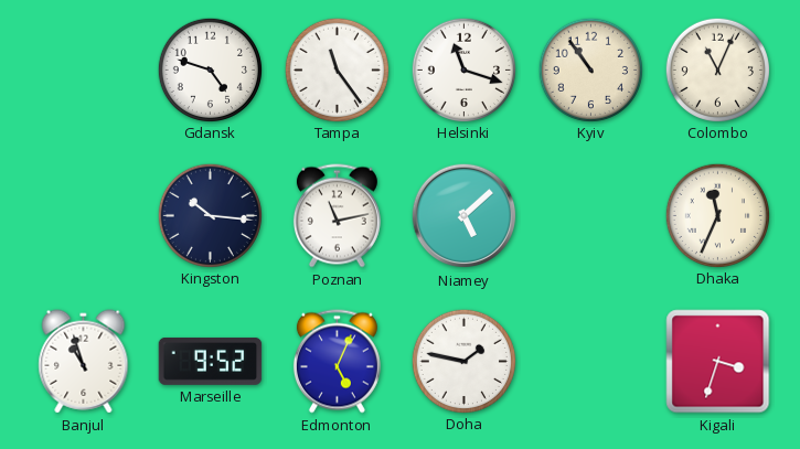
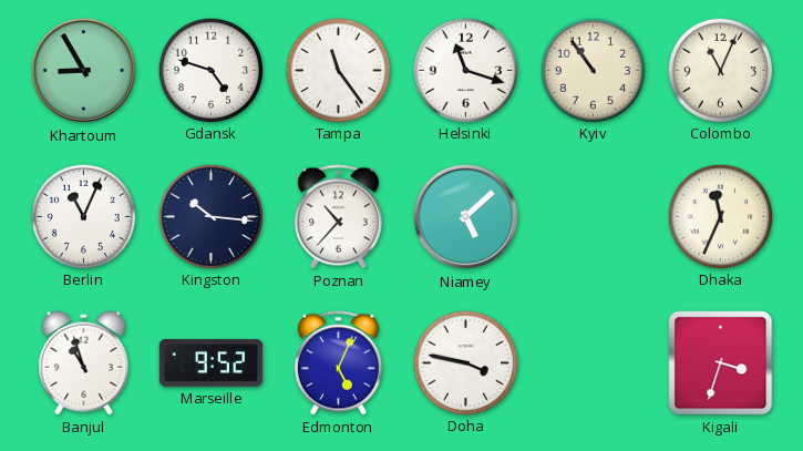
Khartoum: none -> 8:55
Berlin: none -> 11:04
Poznan: 11:13 -> 10:37
Doha: 1:47 -> 3:47
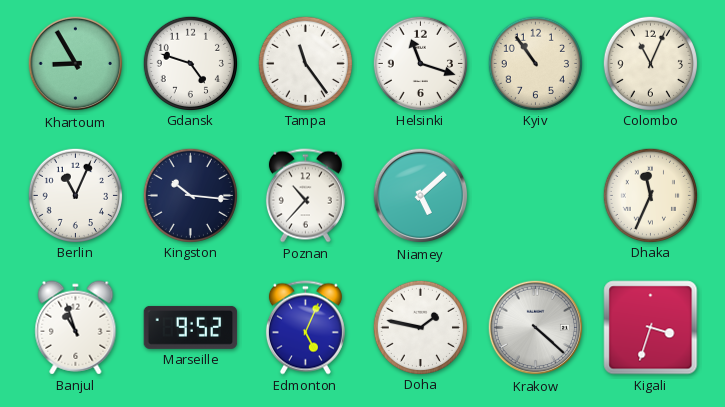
Doha: 3:47 -> 1:47
Krakow: none -> 4:22
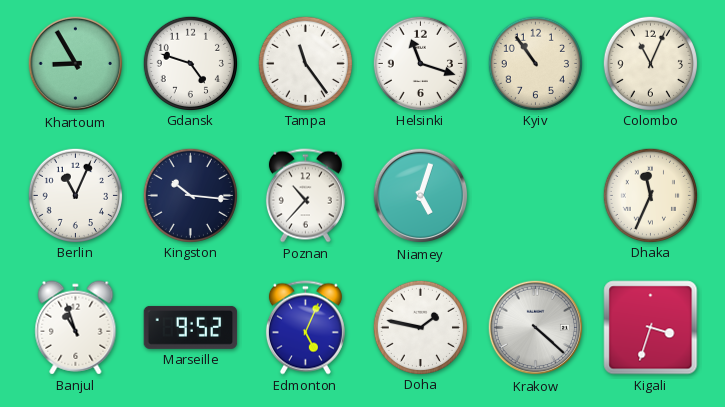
Niamey: 5:08 -> 5:03
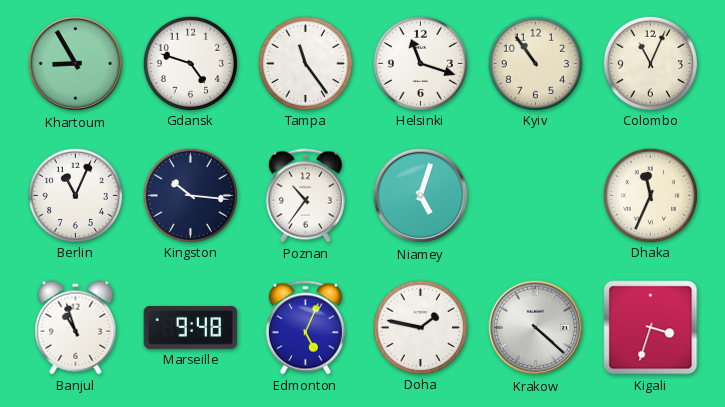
Poznan: 10:37 -> 10:36
Marseille: 9:52 -> 9:48
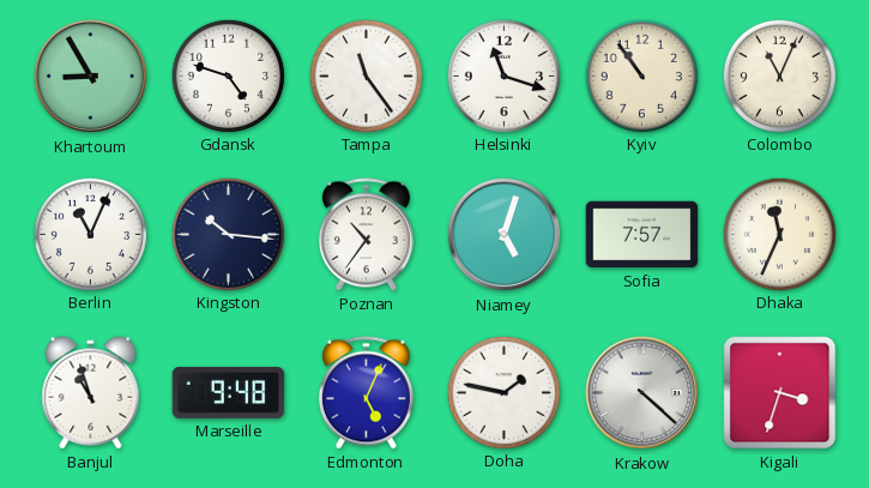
Sofia: none -> 7:57
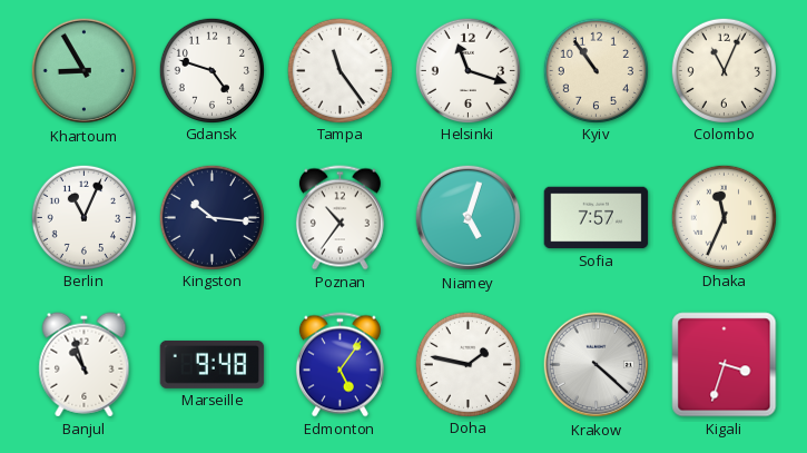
Edmonton: 5:04 -> 5:06
